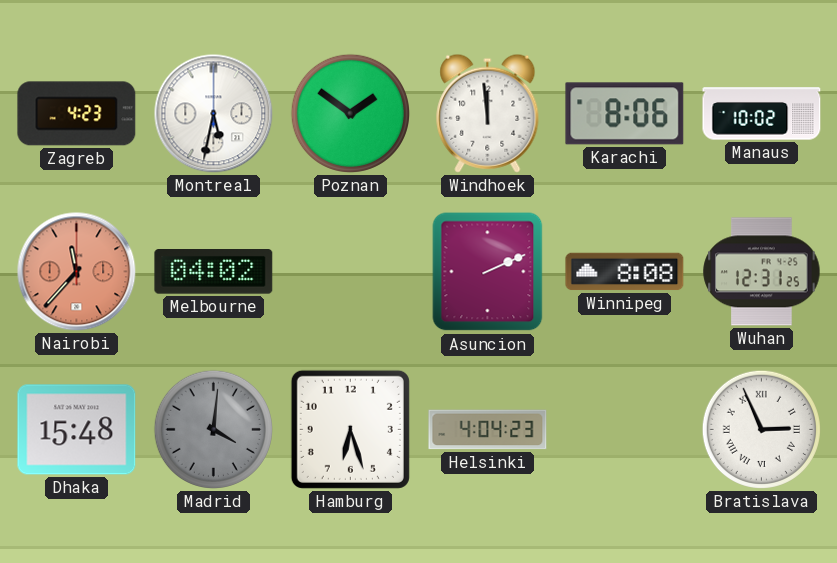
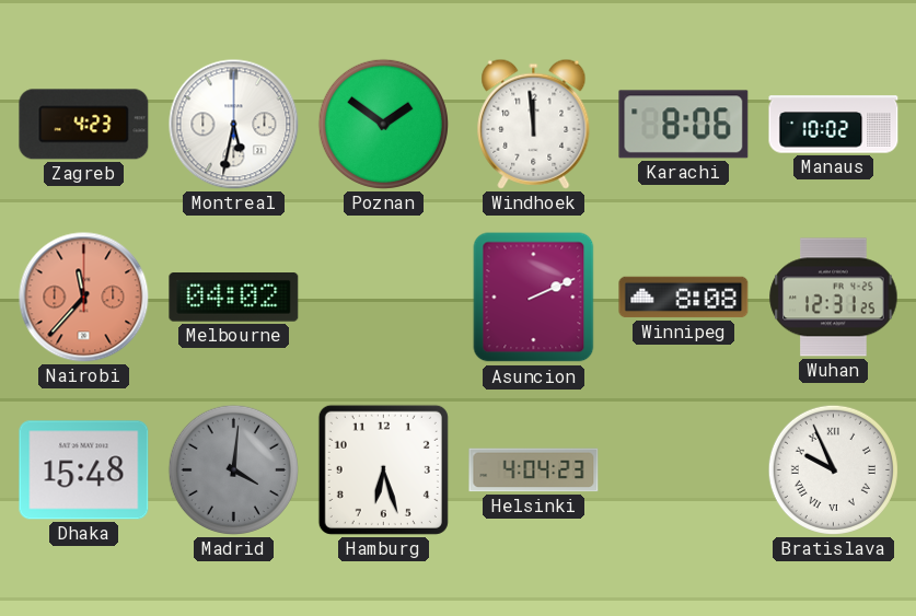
Bratislava: 2:56 -> 9:56
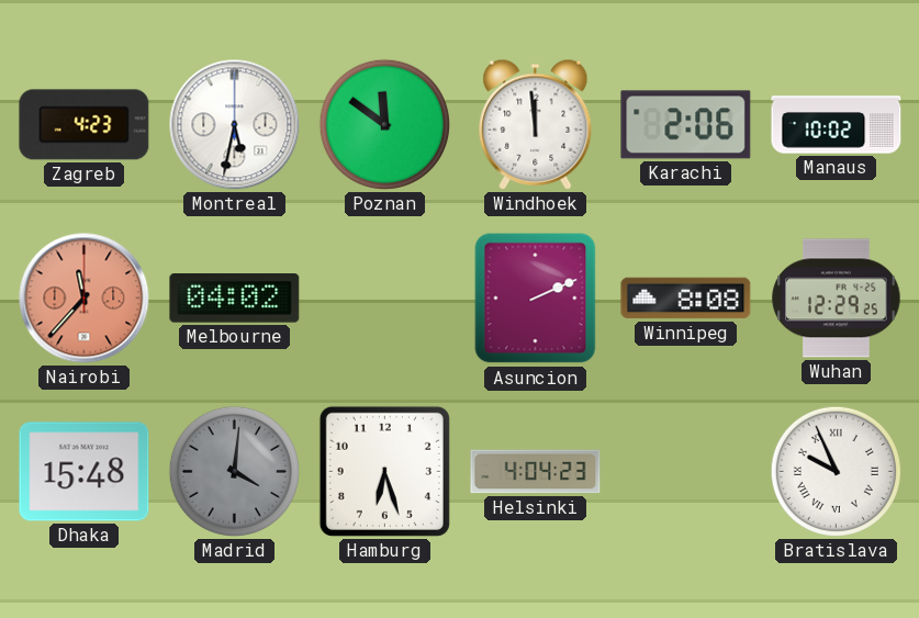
Poznan: 1:51 -> 11:51
Karachi: 8:06 -> 2:06
Wuhan: 12:31 -> 12:29
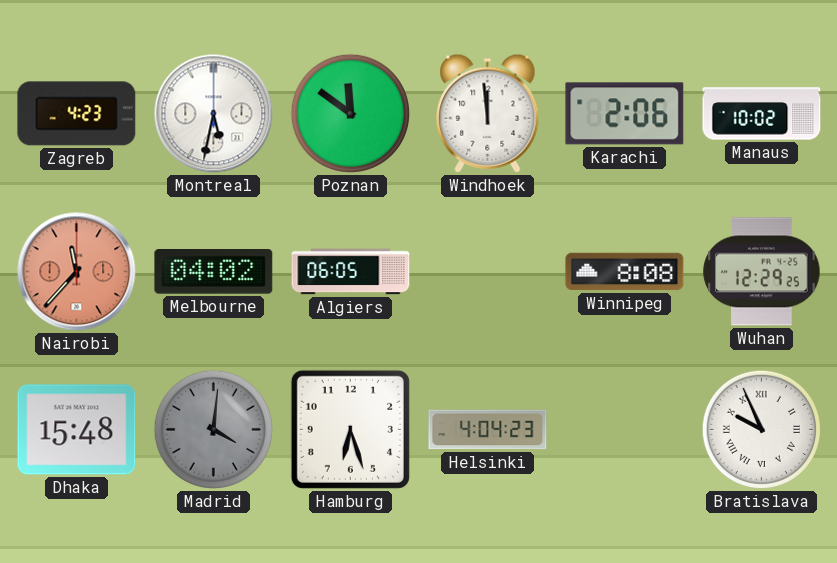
Algiers: none -> 06:05
Asuncion: 2:11 -> none
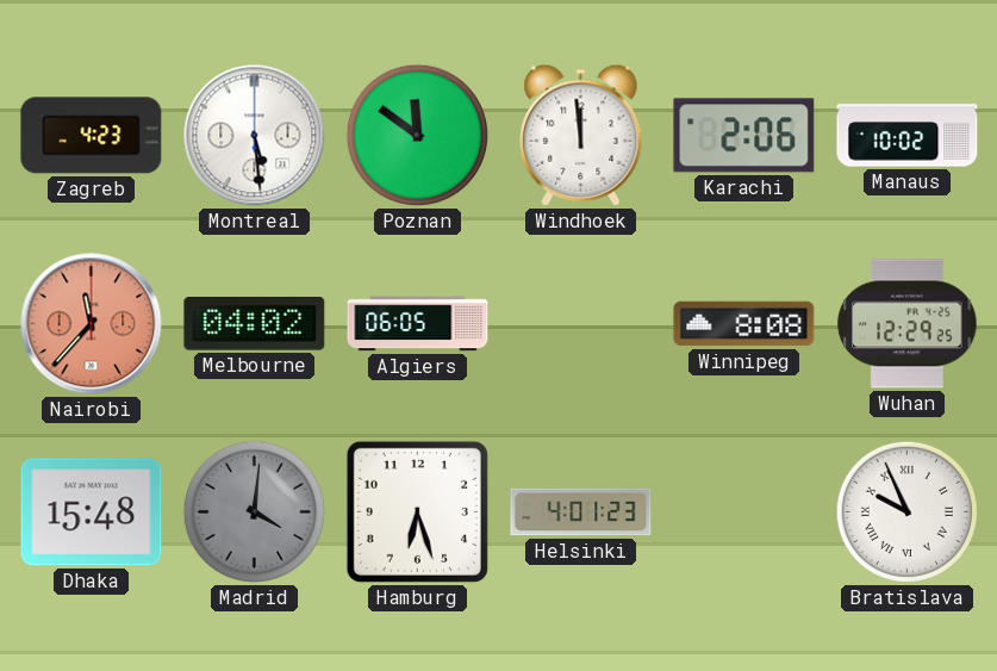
Montreal: 5:32 -> 5:29
Helsinki: 4:04 -> 4:01
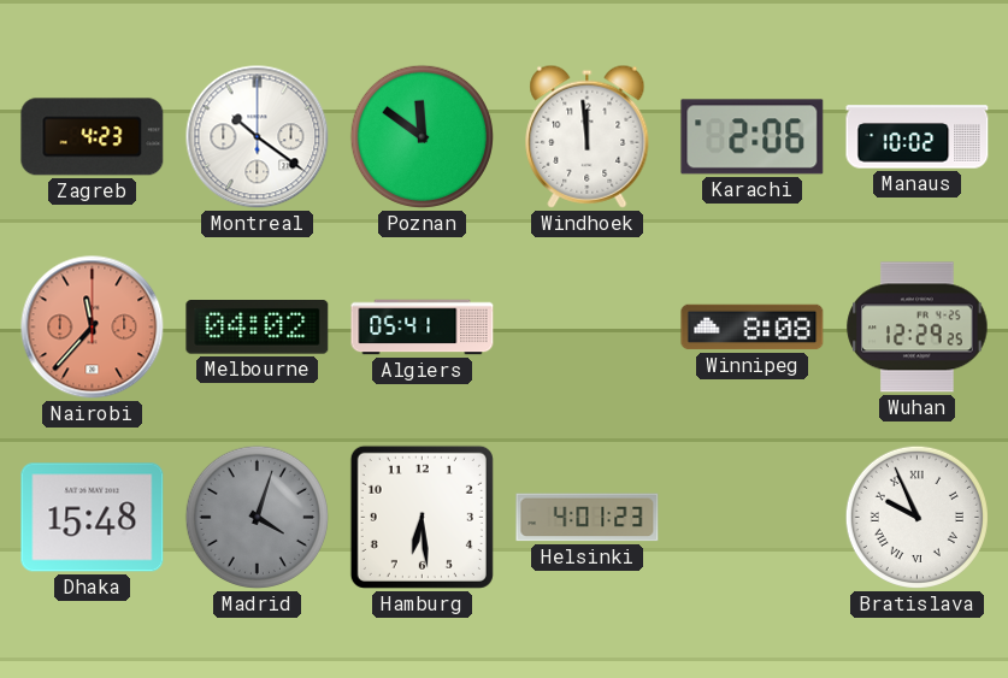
Montreal: 5:29 -> 10:21
Algiers: 06:05 -> 05:41
Madrid: 4:01 -> 4:03
Hamburg: 6:27 -> 6:29
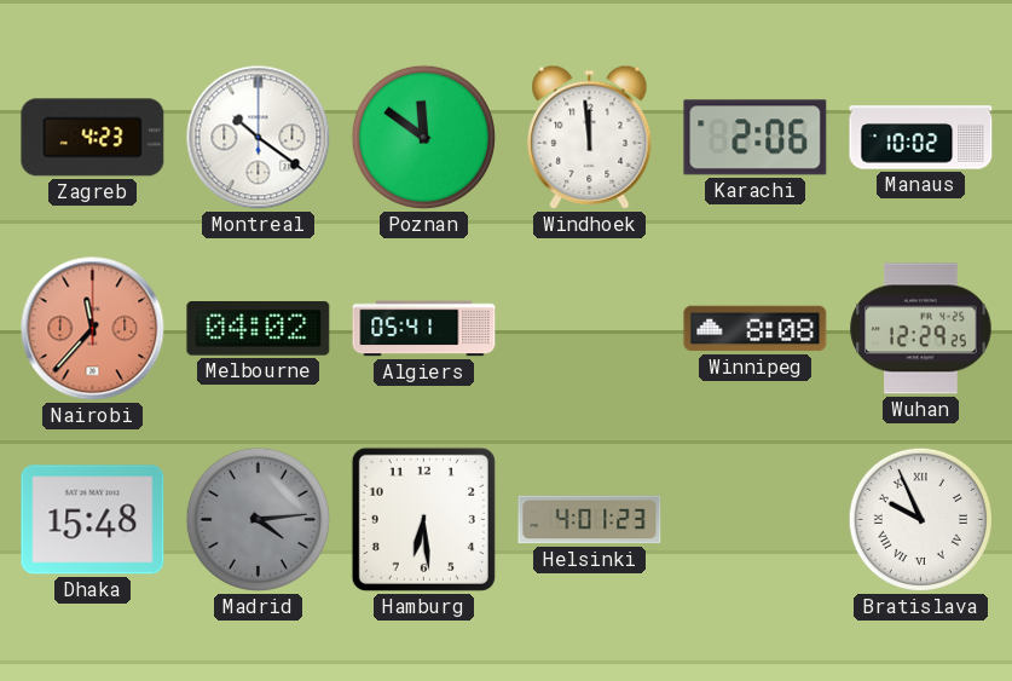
Madrid: 4:03 -> 4:14
